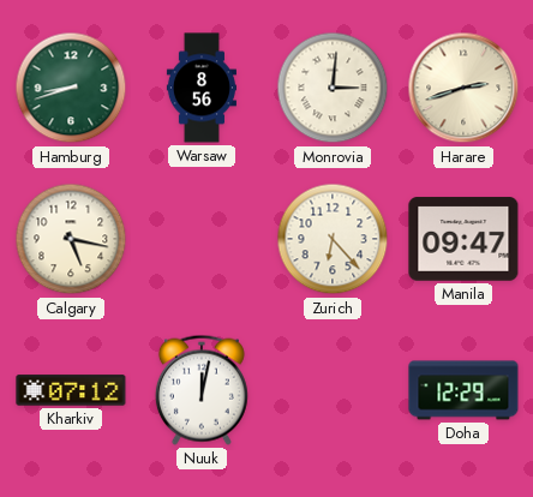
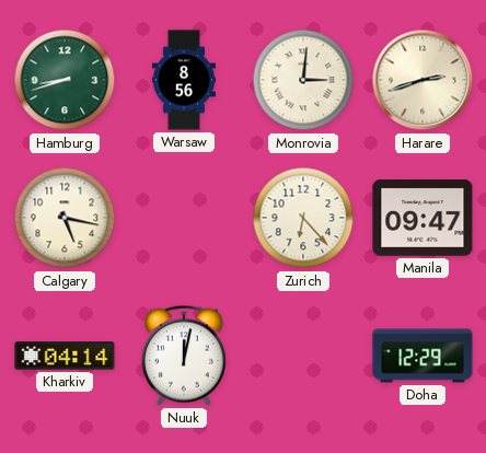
Kharkiv: 07:12 -> 04:14
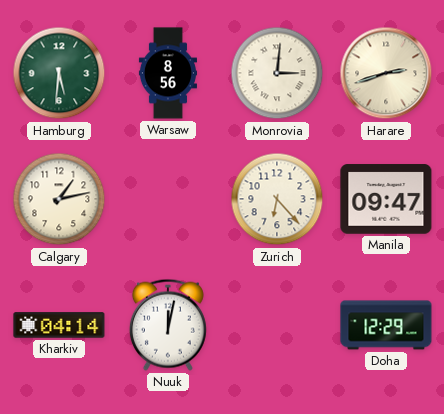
Hamburg: 8:42 -> 5:31
Calgary: 5:17 -> 1:13
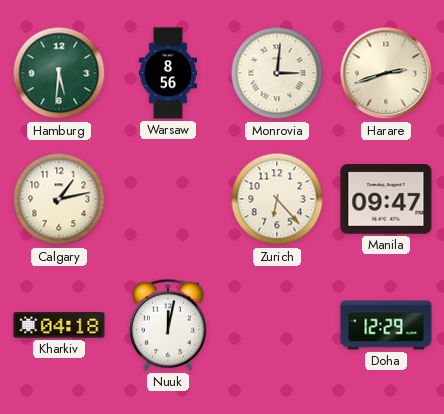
Kharkiv: 04:14 -> 04:18
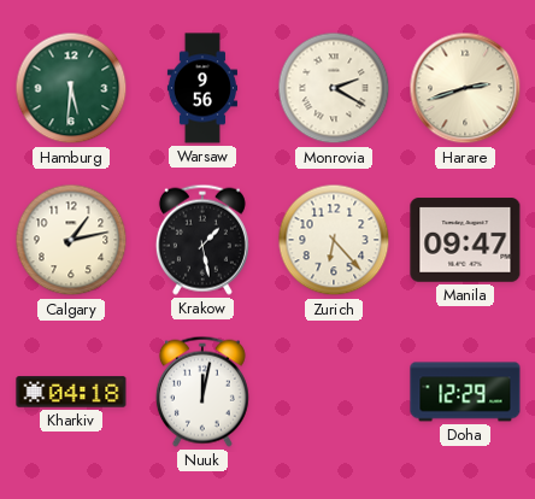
Warsaw: 8:56 -> 9:56
Monrovia: 3:01 -> 2:20
Krakow: none -> 1:28
